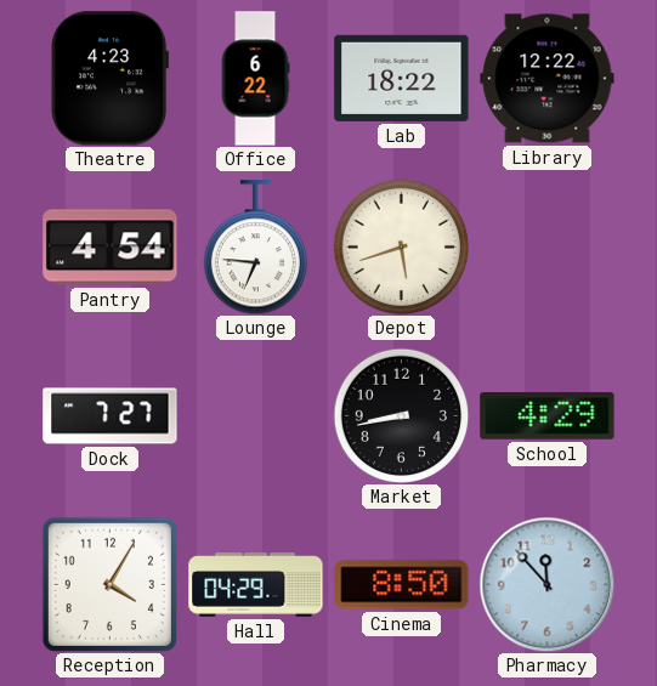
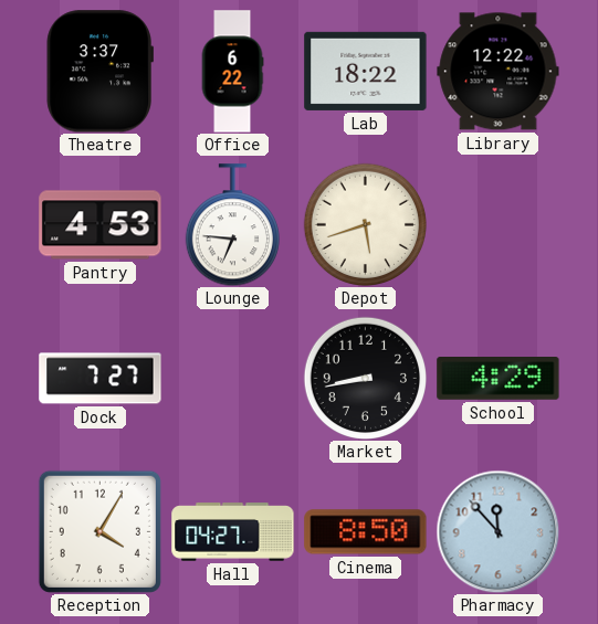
Theatre: 4:23 -> 3:37
Pantry: 4:54 -> 4:53
Hall: 04:29 -> 04:27
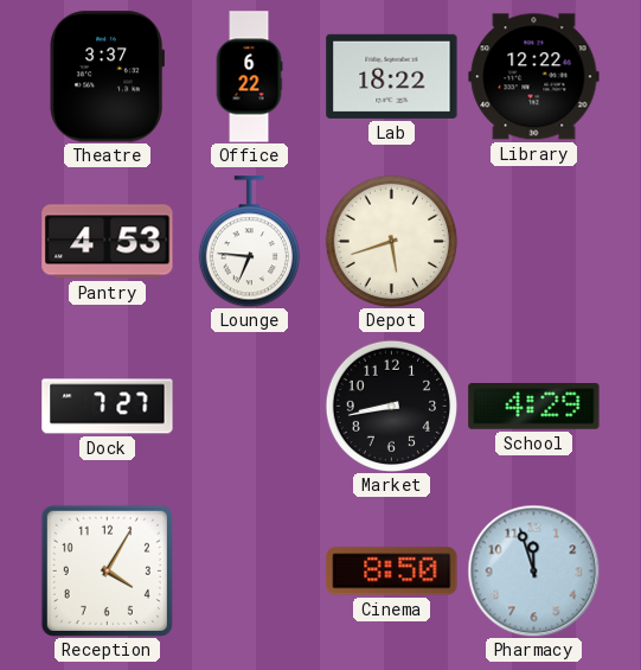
Hall: 04:27 -> none
Pharmacy: 11:53 -> 11:57
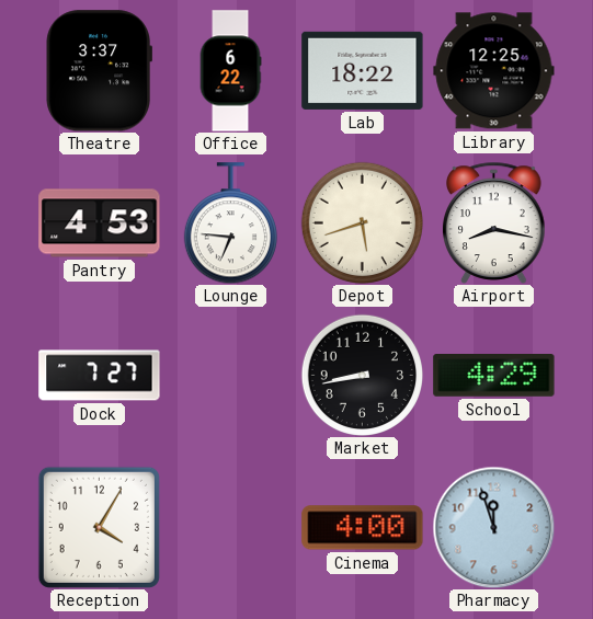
Library: 12:22 -> 12:25
Airport: none -> 8:17
Cinema: 8:50 -> 4:00
